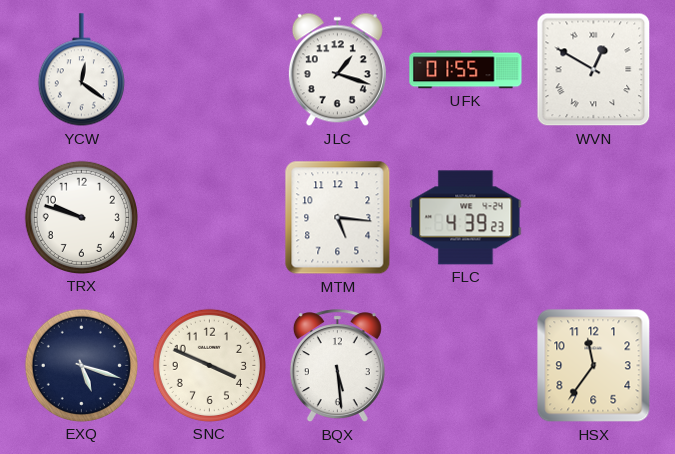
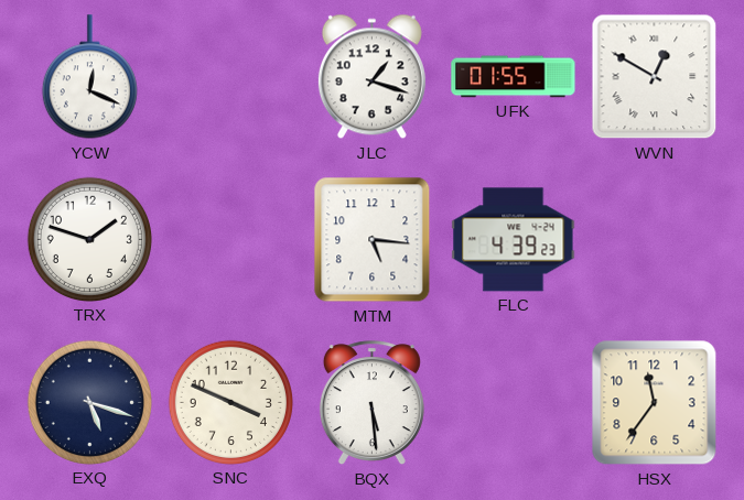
YCW: 12:21 -> 12:19
TRX: 9:48 -> 1:48
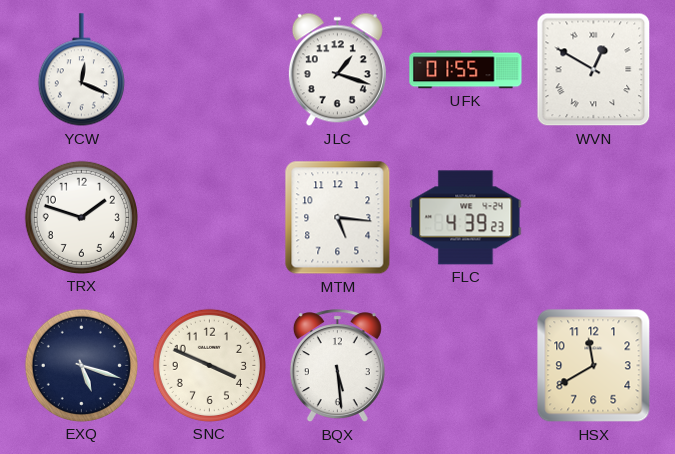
HSX: 11:36 -> 11:40
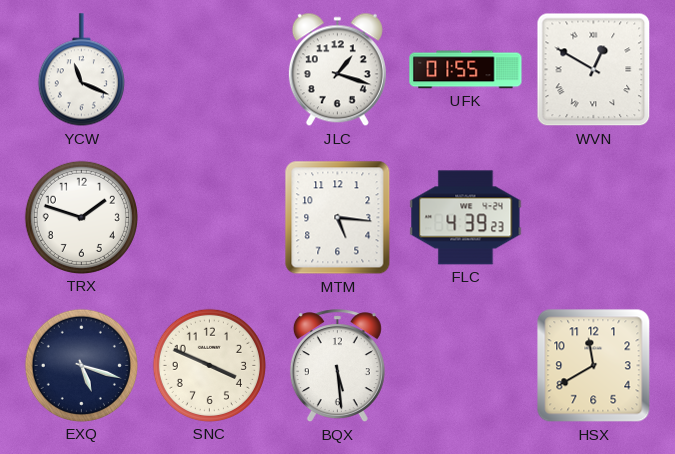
YCW: 12:19 -> 11:19
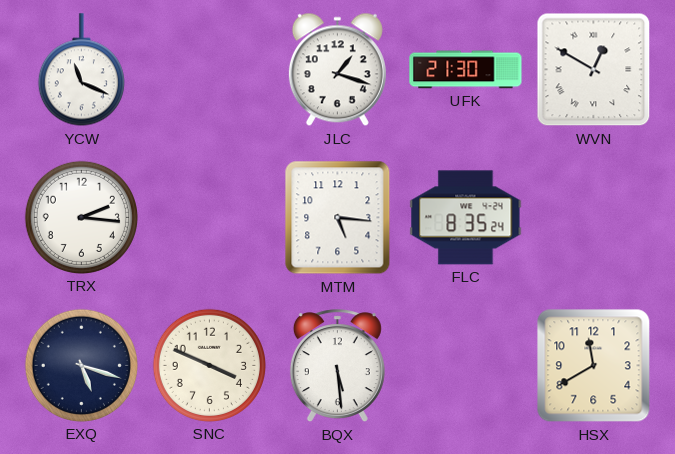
UFK: 01:55 -> 21:30
TRX: 1:48 -> 2:16
FLC: 4:39 -> 8:35
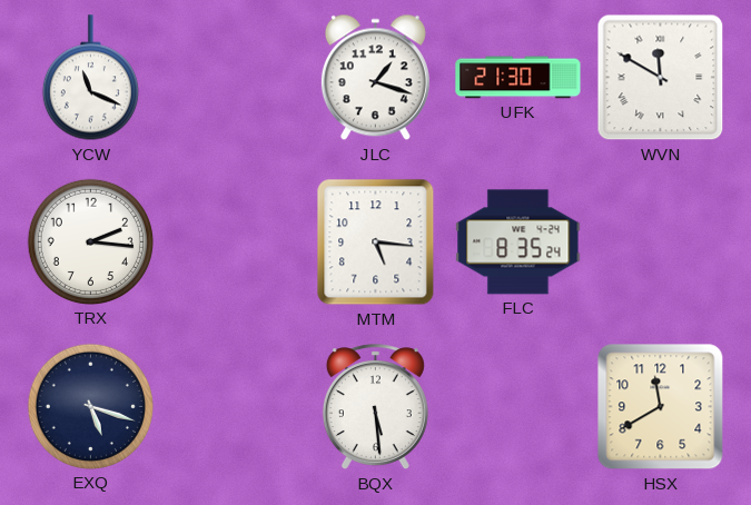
WVN: 12:50 -> 11:50
SNC: 3:49 -> none
